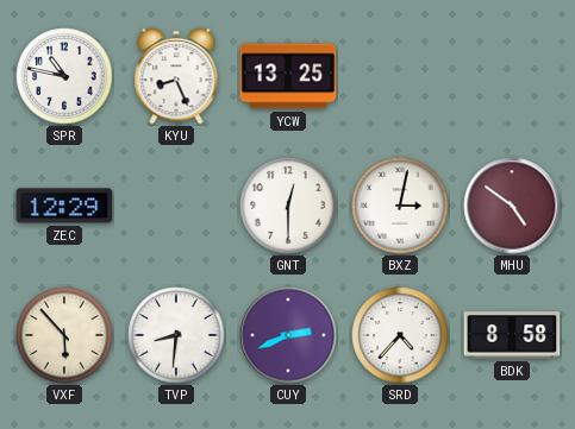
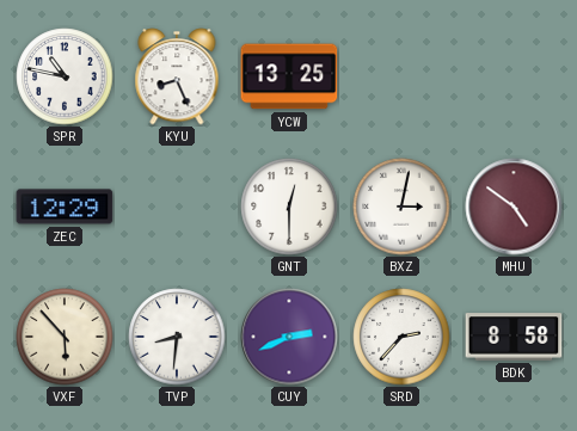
SRD: 4:37 -> 2:37
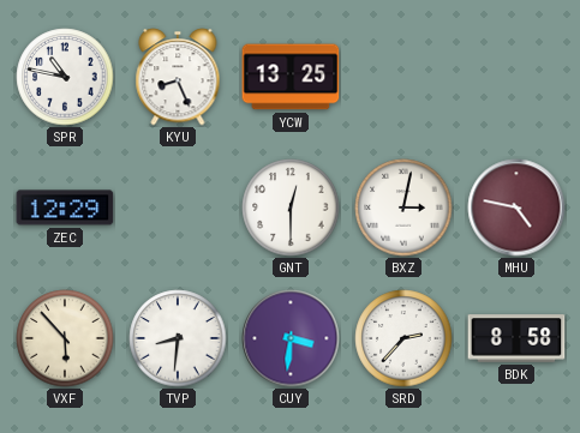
MHU: 4:51 -> 4:47
CUY: 2:41 -> 3:31
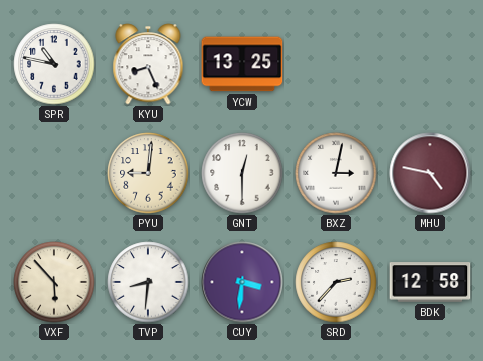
ZEC: 12:29 -> none
PYU: none -> 9:01
BDK: 8:58 -> 12:58
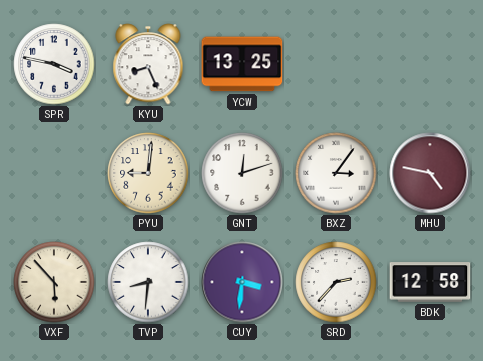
SPR: 10:47 -> 3:47
GNT: 12:30 -> 12:12
BXZ: 3:02 -> 3:06
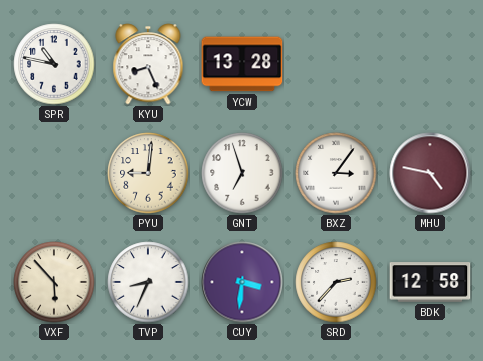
SPR: 3:47 -> 10:47
YCW: 13:25 -> 13:28
GNT: 12:12 -> 6:57
TVP: 8:31 -> 8:34
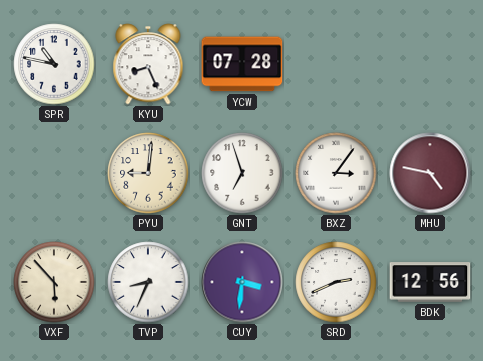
YCW: 13:28 -> 07:28
SRD: 2:37 -> 2:41
BDK: 12:58 -> 12:56
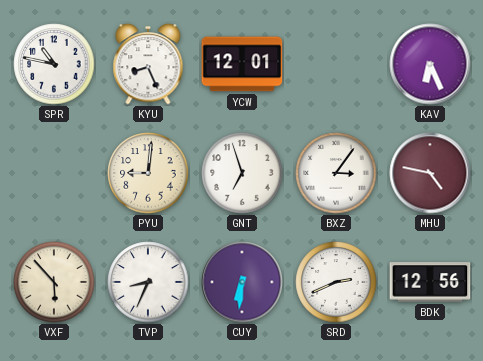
YCW: 07:28 -> 12:01
KAV: none -> 6:26
CUY: 3:31 -> 6:31
